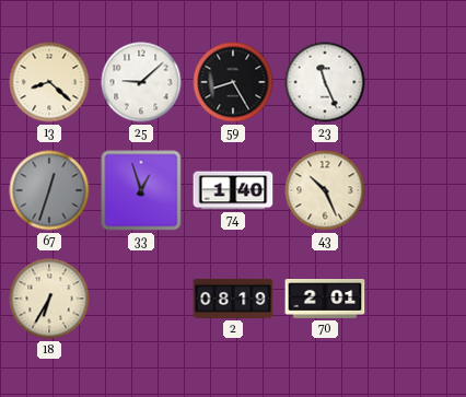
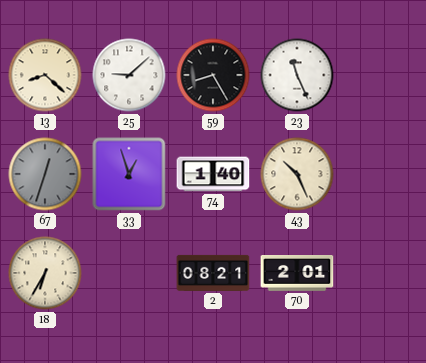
2: 08:19 -> 08:21
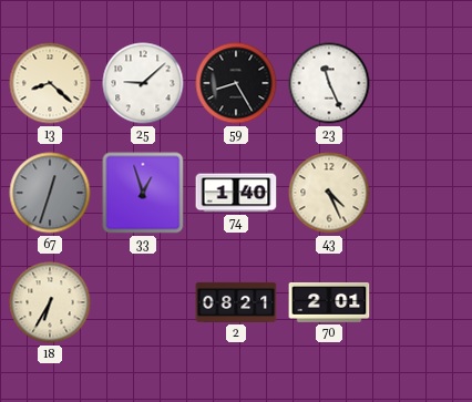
43: 10:26 -> 4:26
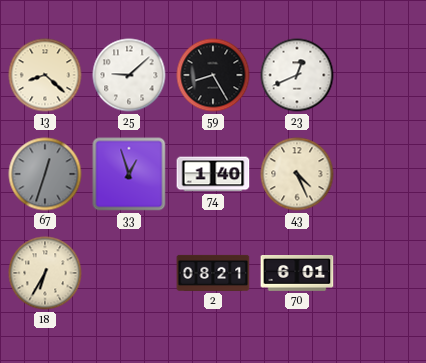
23: 11:26 -> 12:41
70: 2:01 -> 6:01
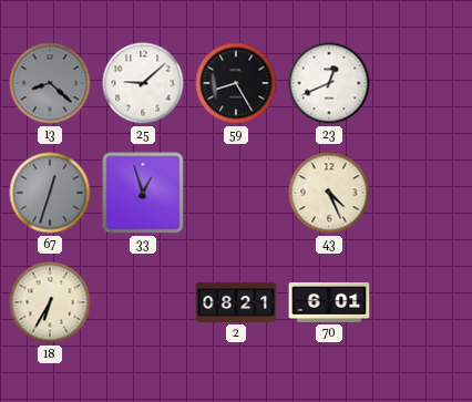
13 dial: cream -> grey
74: 1:40 -> none
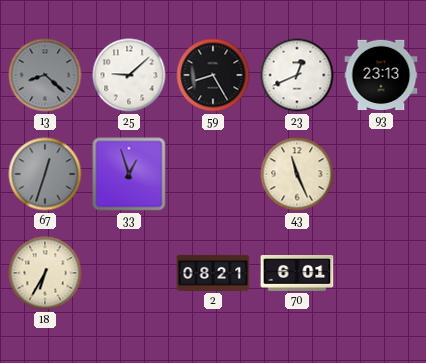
93: none -> 23:13
43: 4:26 -> 11:26
